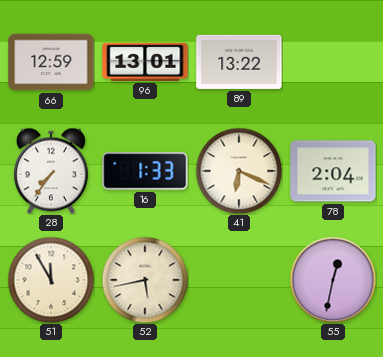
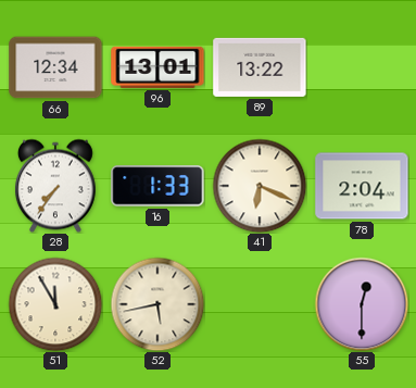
66: 12:59 -> 12:34
55: 12:32 -> 12:30
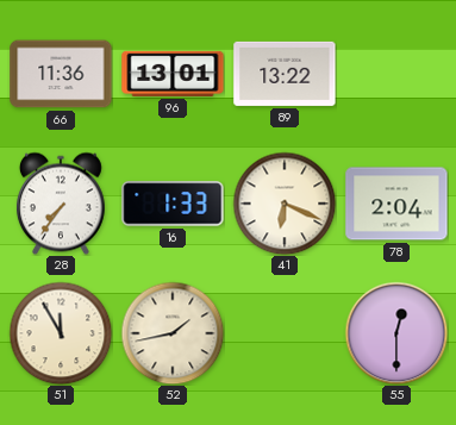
66: 12:34 -> 11:36
52: 5:43 -> 1:43
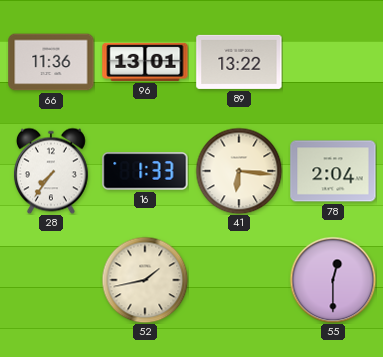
41: 6:19 -> 6:16
51: 11:55 -> none
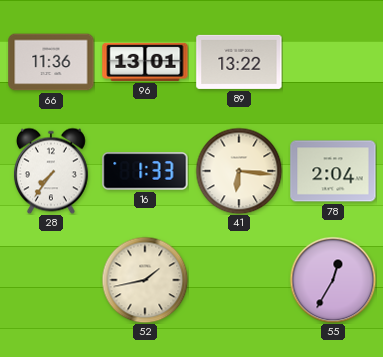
55: 12:30 -> 12:35
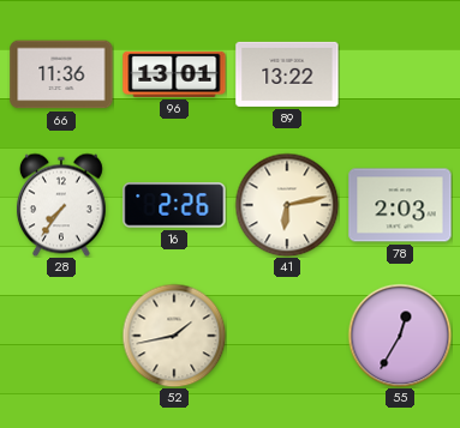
16: 1:33 -> 2:26
41: 6:16 -> 6:13
78: 2:04 -> 2:03
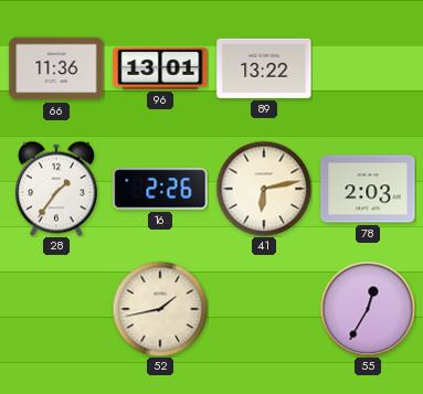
28: 7:36 -> 1:36
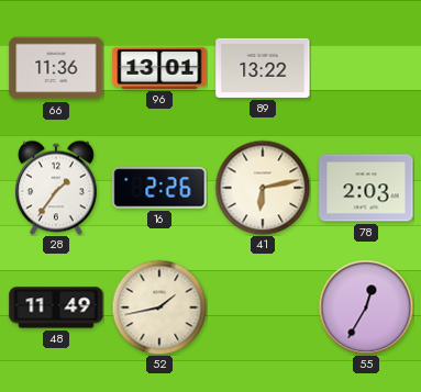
48: none -> 11:49
